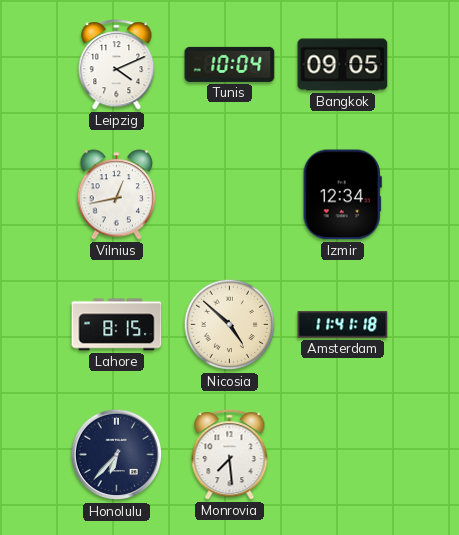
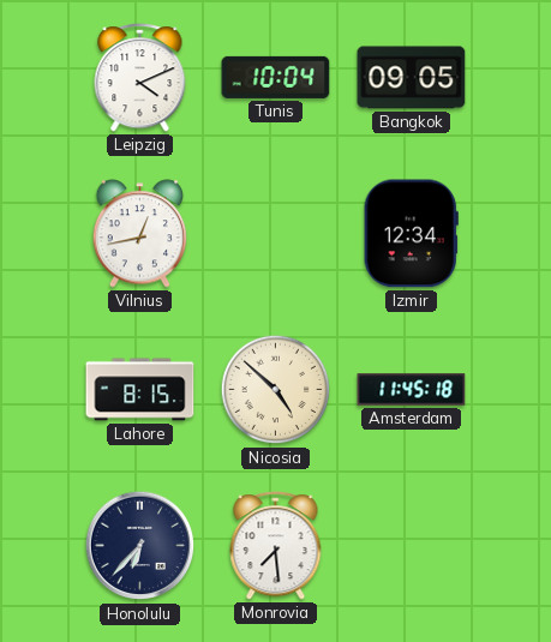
Amsterdam: 11:41 -> 11:45
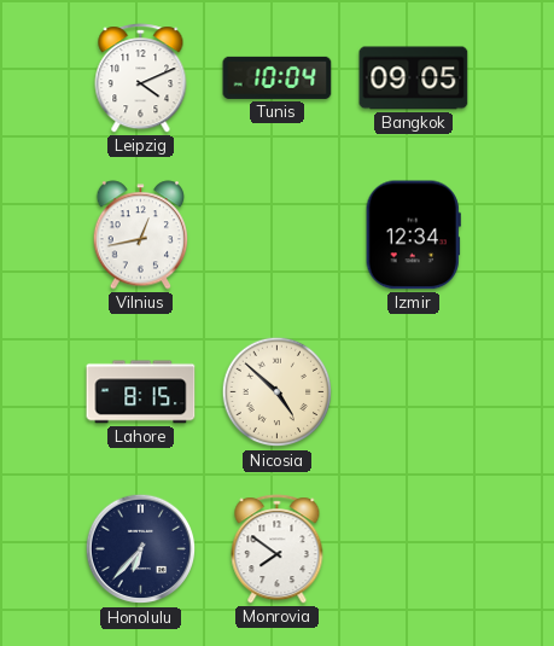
Amsterdam: 11:45 -> none
Monrovia: 7:29 -> 7:51
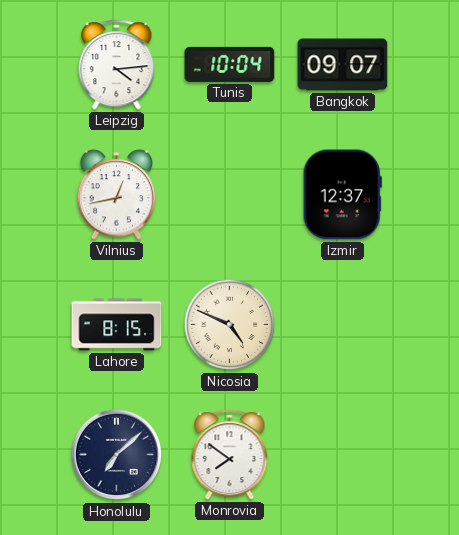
Leipzig: 4:11 -> 4:14
Bangkok: 09:05 -> 09:07
Izmir: 12:34 -> 12:37
Nicosia: 4:52 -> 4:49
Honolulu: 6:37 -> 7:08
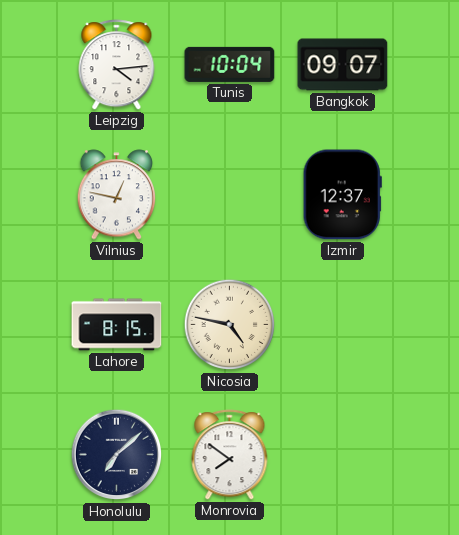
Vilnius: 12:43 -> 12:47
Nicosia: 4:49 -> 4:47
